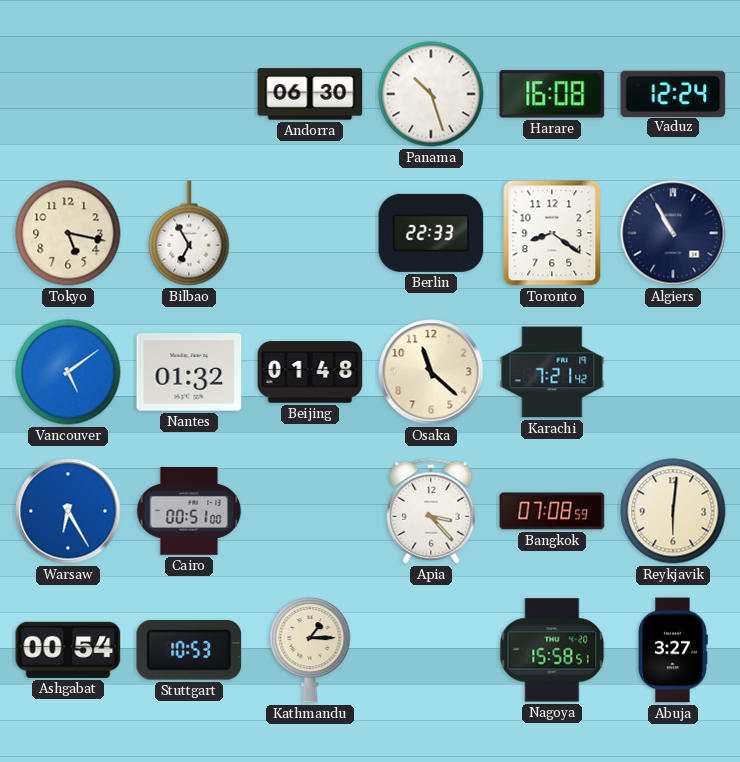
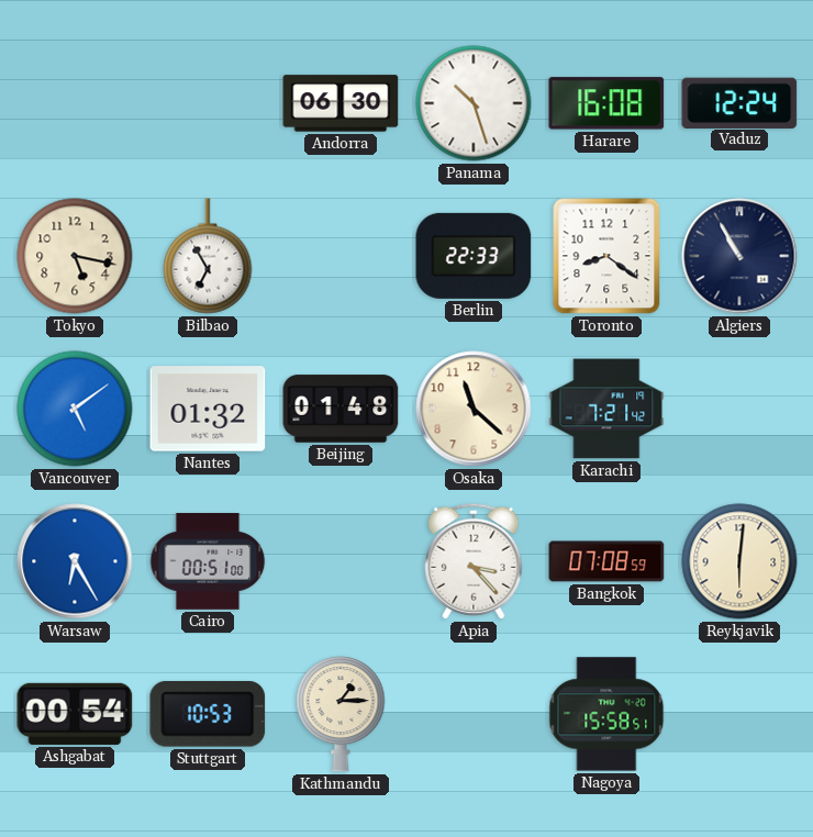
Abuja: 3:27 -> none
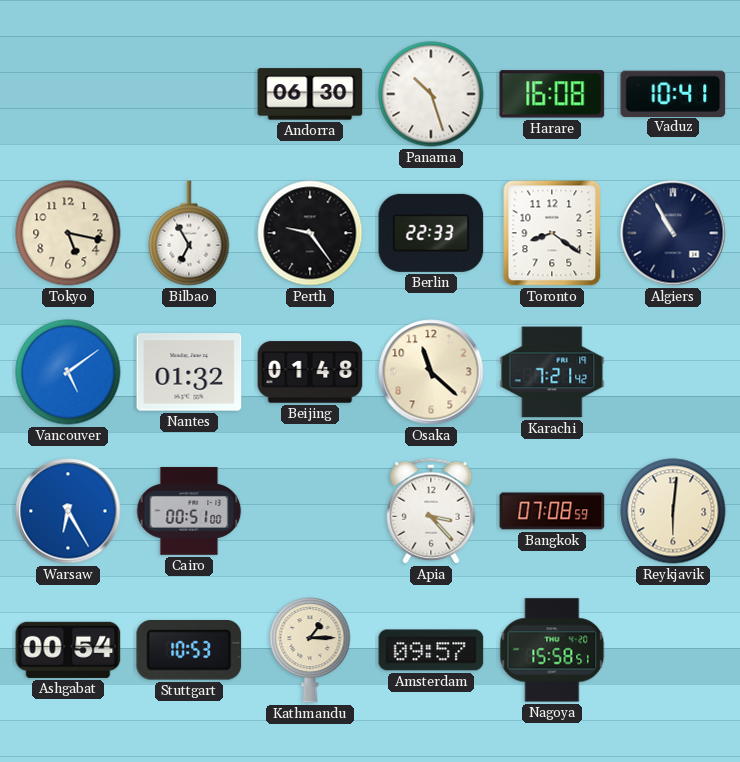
Vaduz: 12:24 -> 10:41
Perth: none -> 9:24
Amsterdam: none -> 09:57
